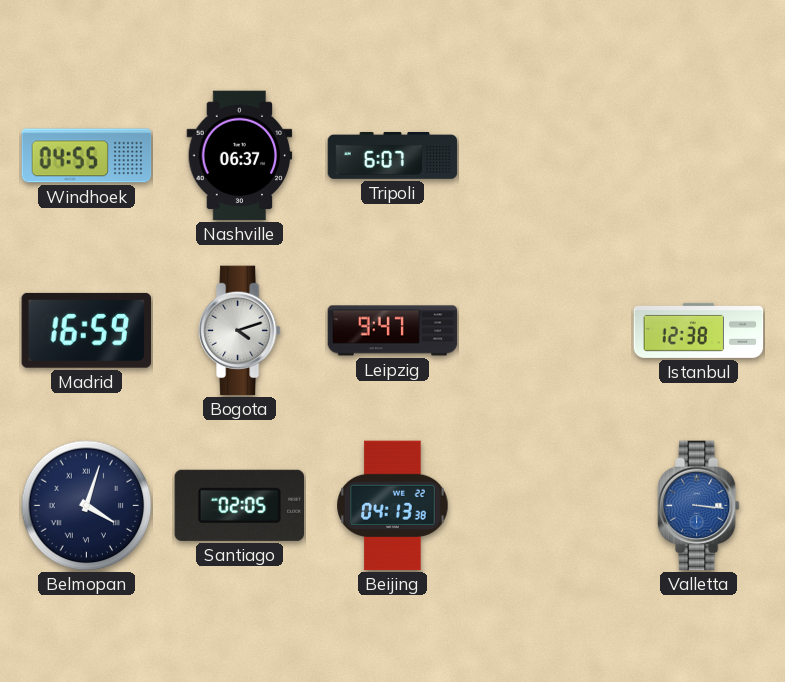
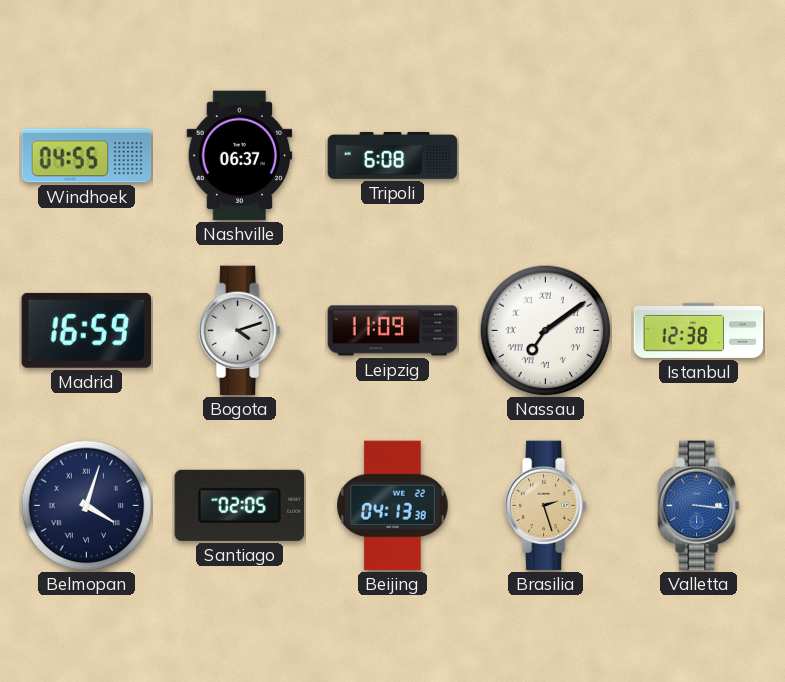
Tripoli: 6:07 -> 6:08
Leipzig: 9:47 -> 11:09
Nassau: none -> 7:09
Brasilia: none -> 2:27
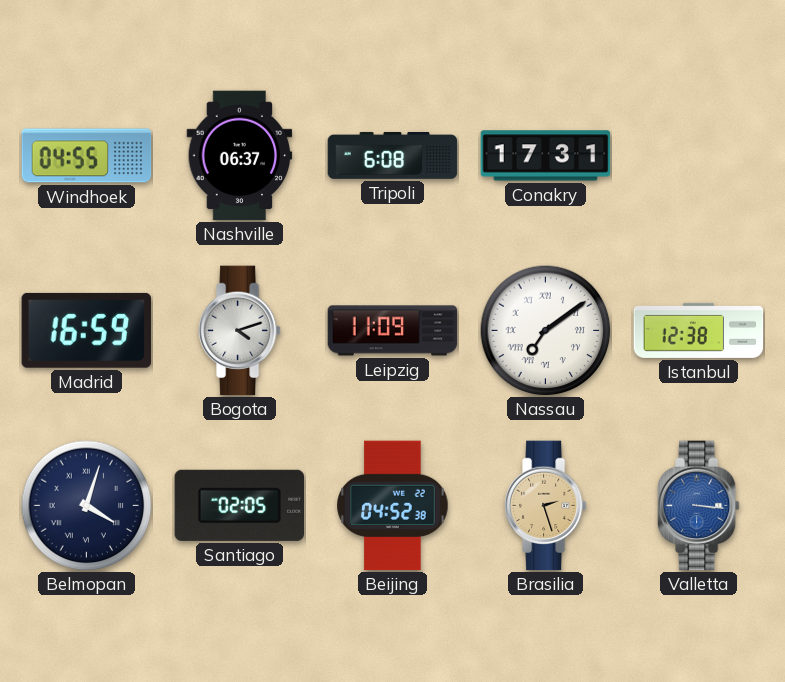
Conakry: none -> 17:31
Beijing: 04:13 -> 04:52
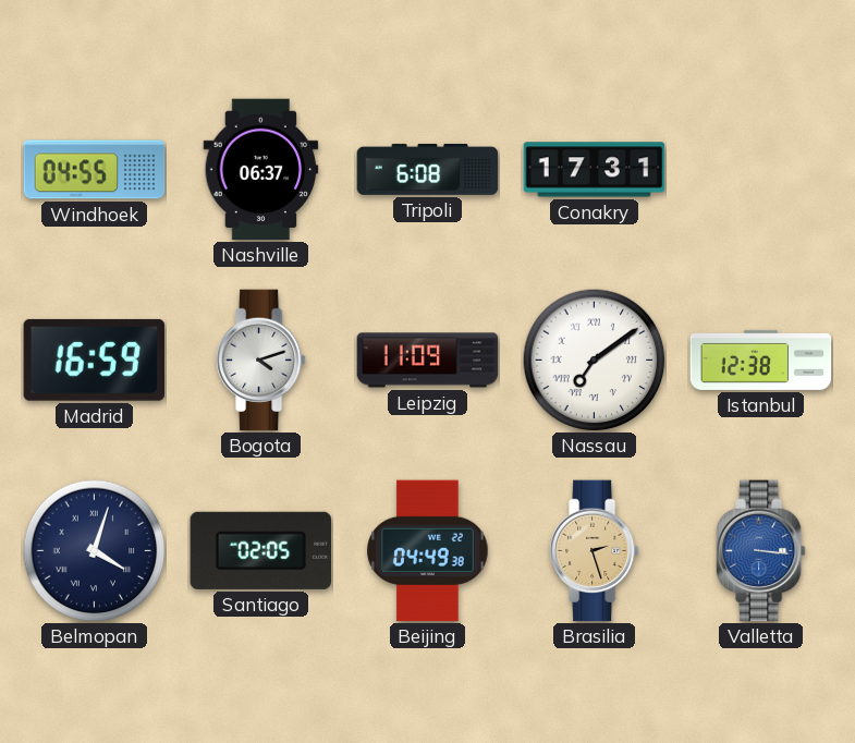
Beijing: 04:52 -> 04:49
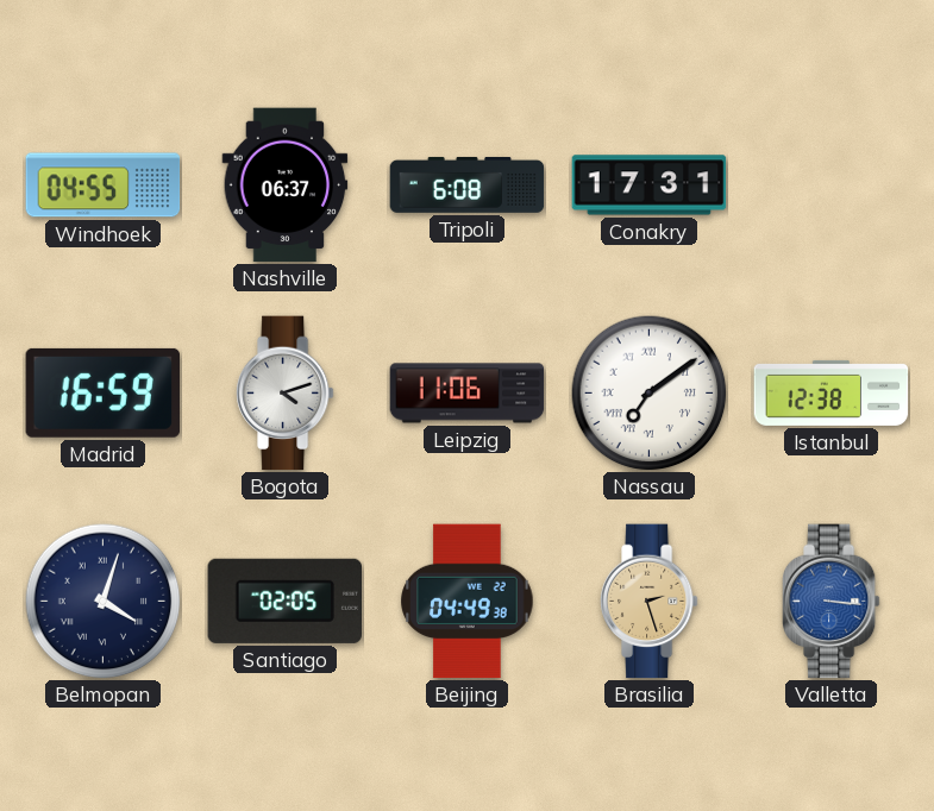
Leipzig: 11:09 -> 11:06
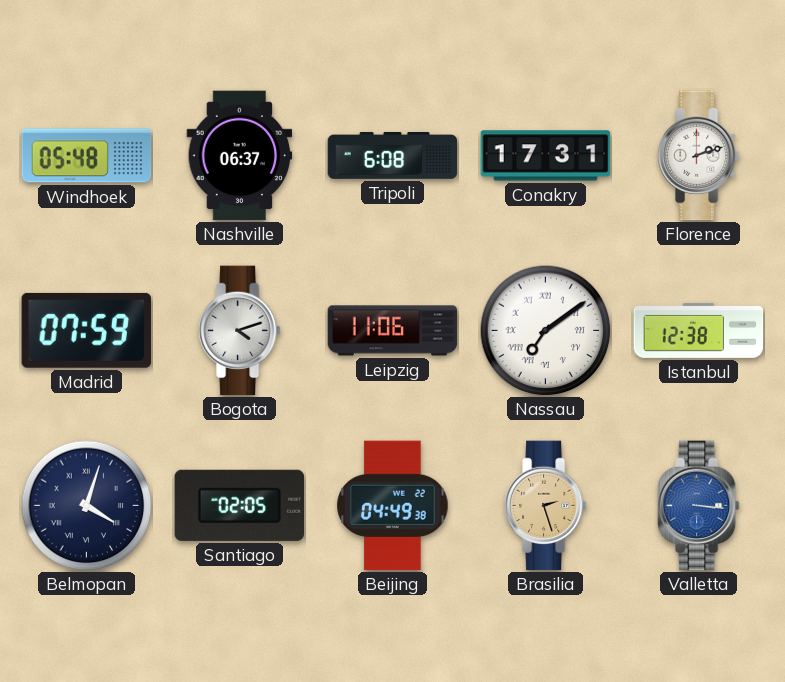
Windhoek: 04:55 -> 05:48
Florence: none -> 2:12
Madrid: 16:59 -> 07:59
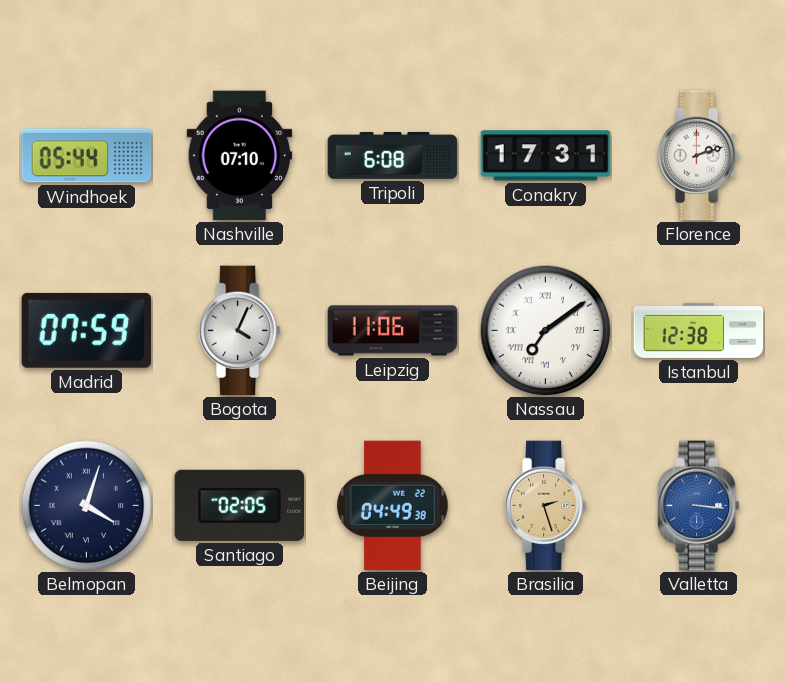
Windhoek: 05:48 -> 05:44
Nashville: 06:37 -> 07:10
Bogota: 4:12 -> 4:04
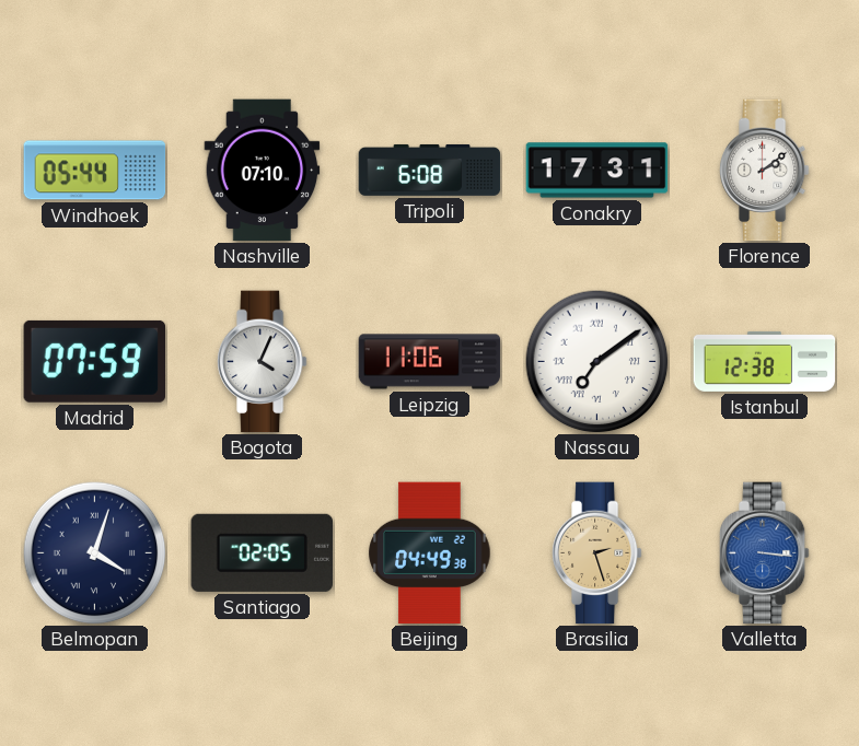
Florence: 2:12 -> 2:09
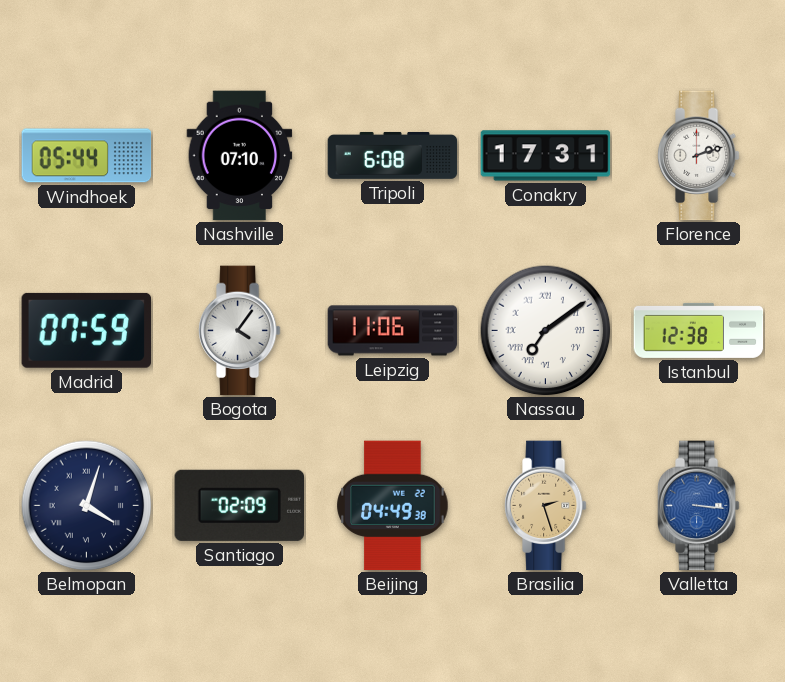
Florence: 2:09 -> 2:12
Bogota: 4:04 -> 4:06
Santiago: 02:05 -> 02:09
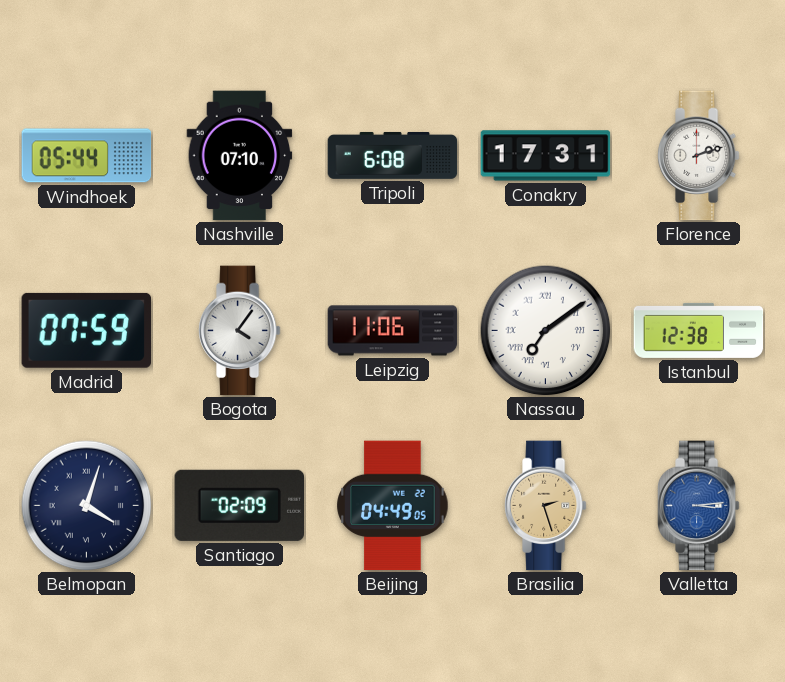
Beijing: 04:49:38 -> 04:49:05
Valletta: 3:16 -> 3:14
